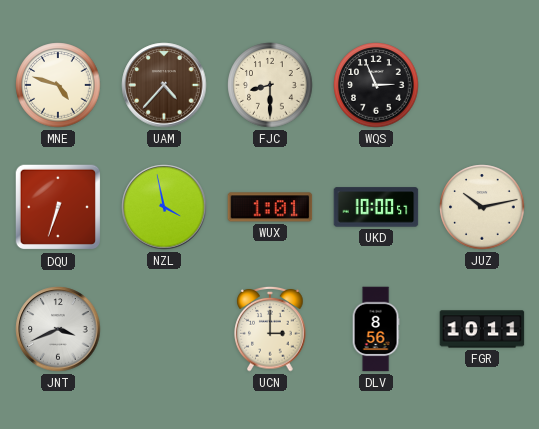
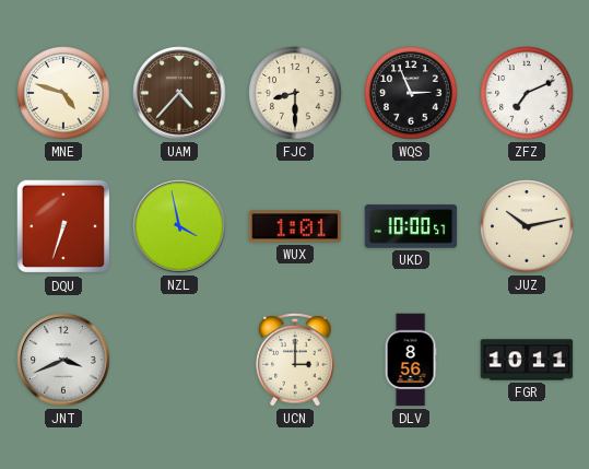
ZFZ: none -> 7:11
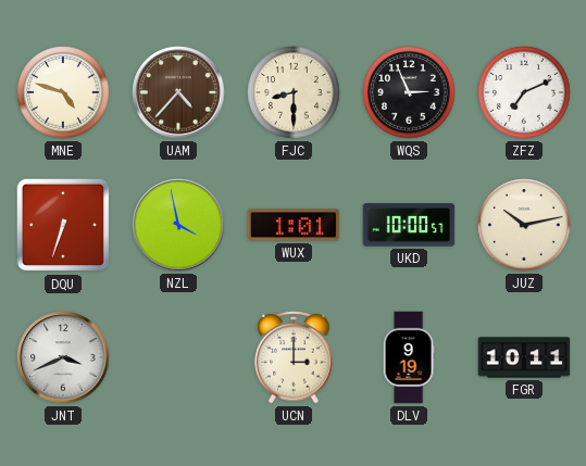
DLV: 8:56 -> 9:19
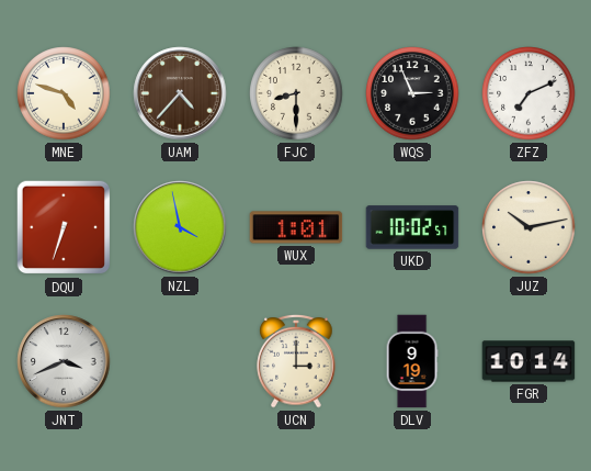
UKD: 10:00 -> 10:02
FGR: 10:11 -> 10:14
